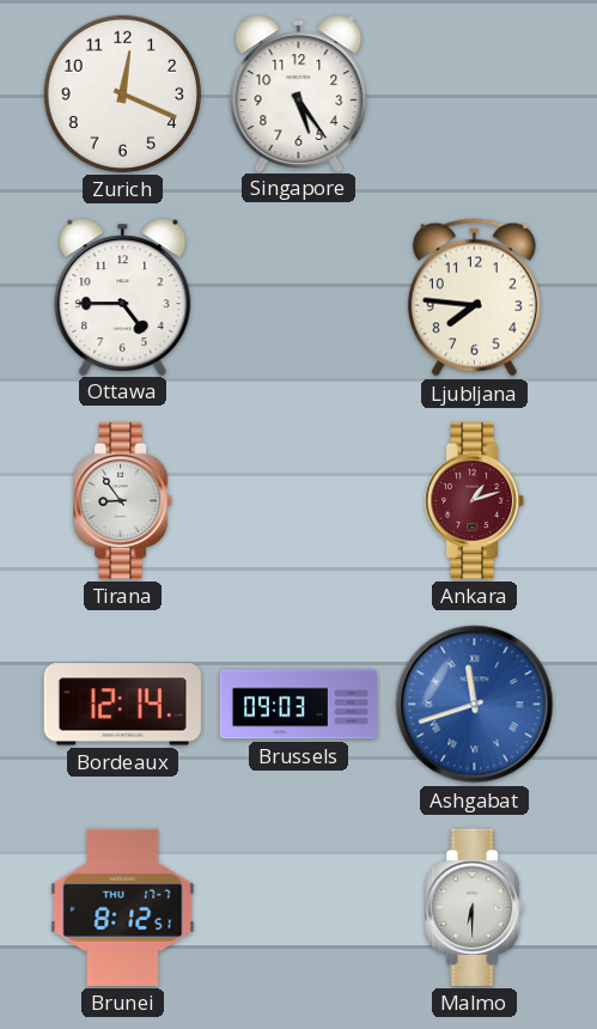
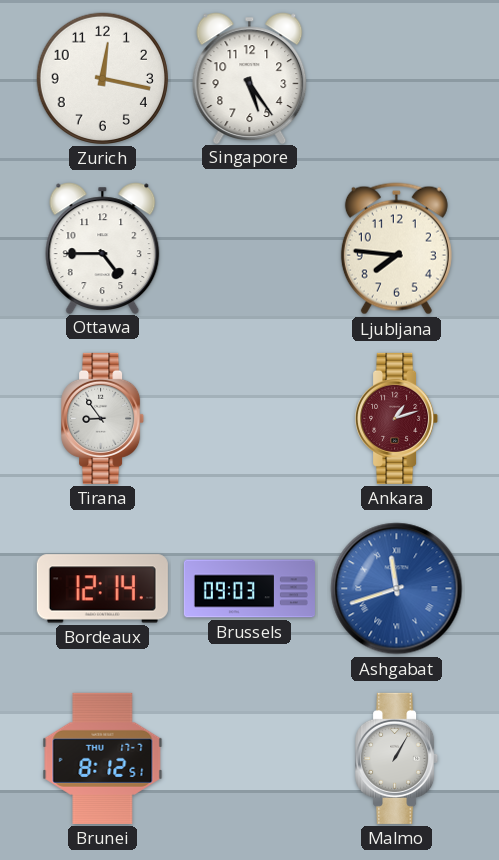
Zurich: 12:19 -> 12:17
Malmo: 6:30 -> 1:05
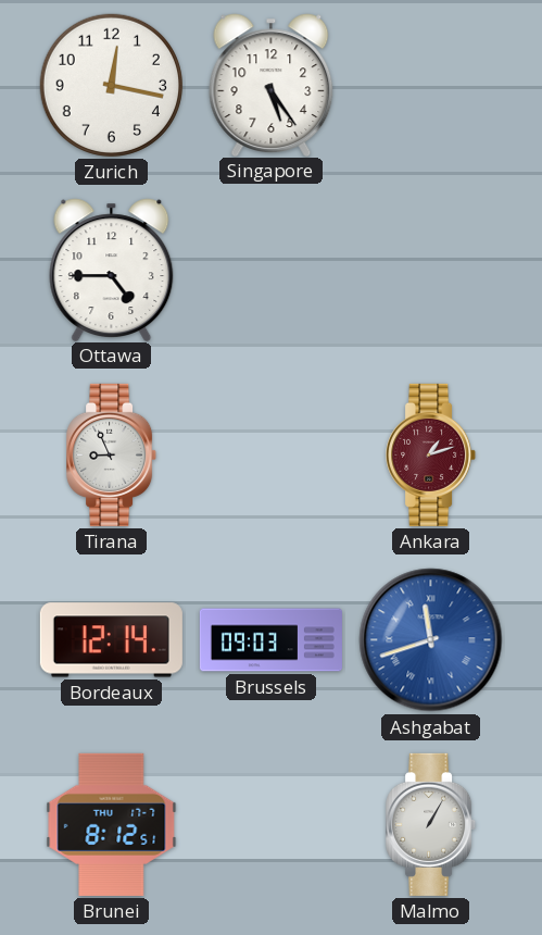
Ljubljana: 7:46 -> none
Tirana: 8:54 -> 8:56
